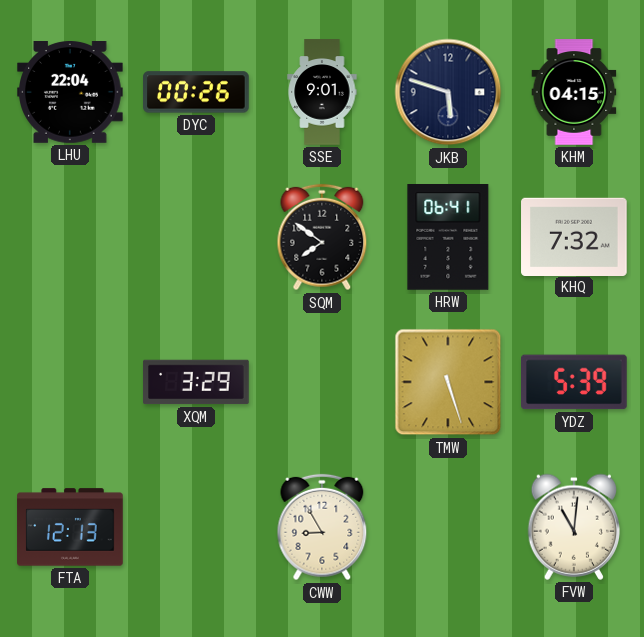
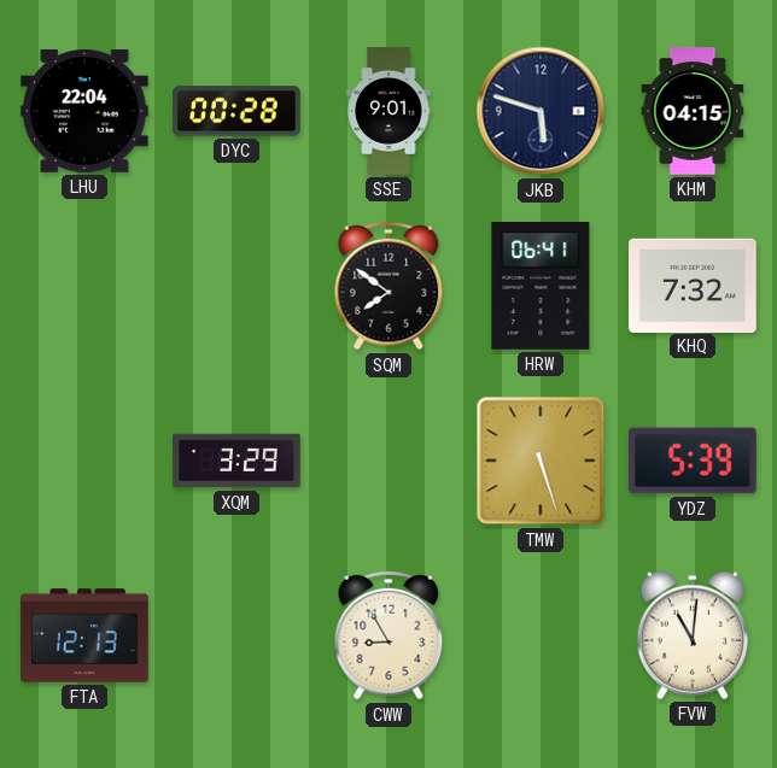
DYC: 00:26 -> 00:28
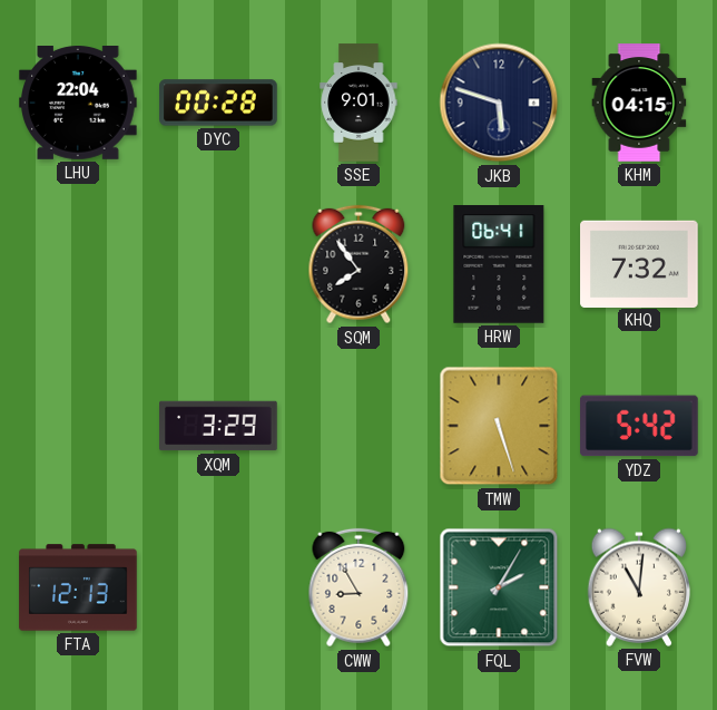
SQM: 7:51 -> 7:54
YDZ: 5:39 -> 5:42
FQL: none -> 2:05
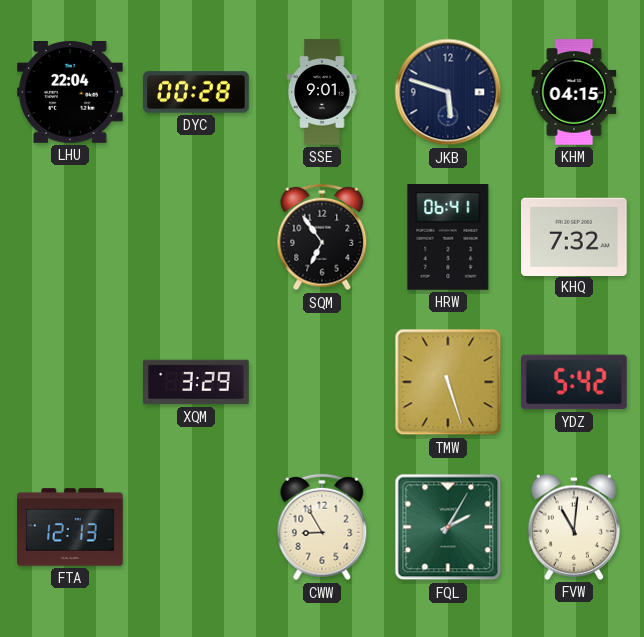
SQM: 7:54 -> 6:54
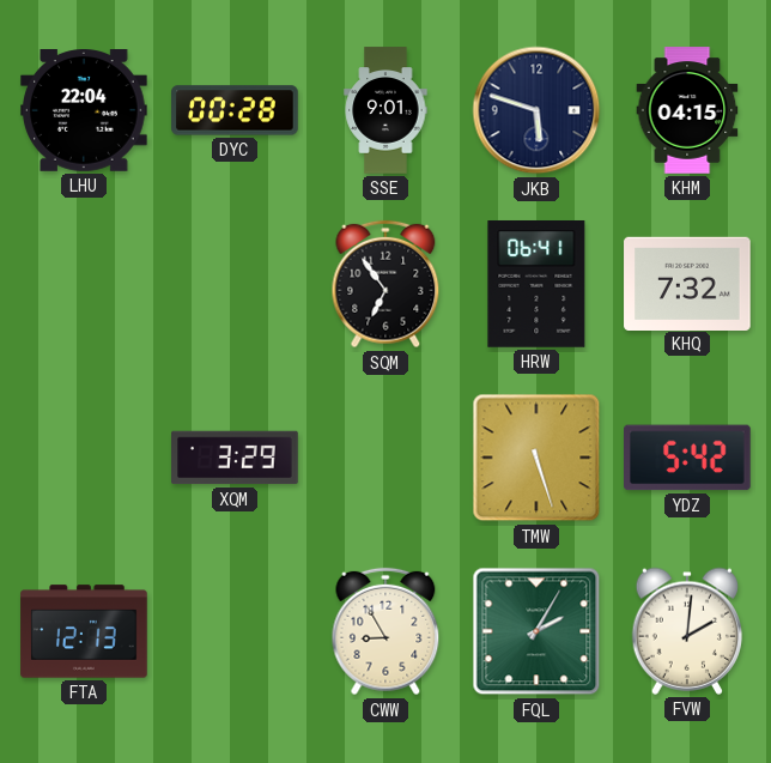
FVW: 11:01 -> 2:01
